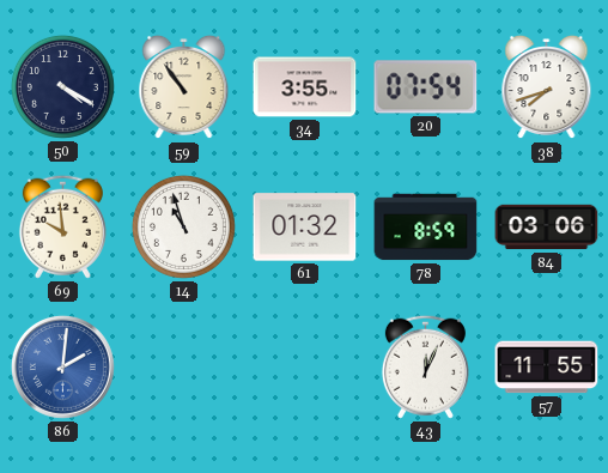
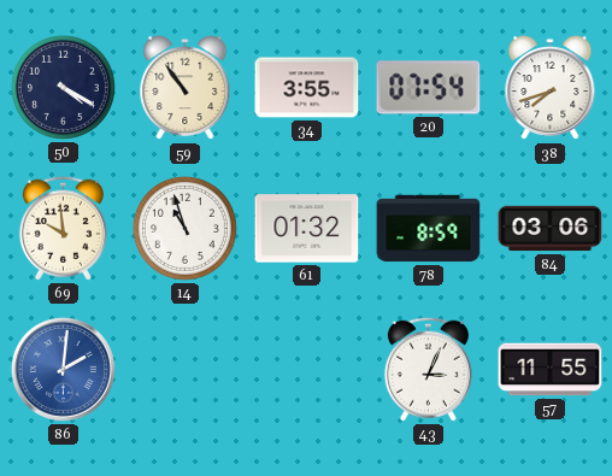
43: 12:04 -> 3:04
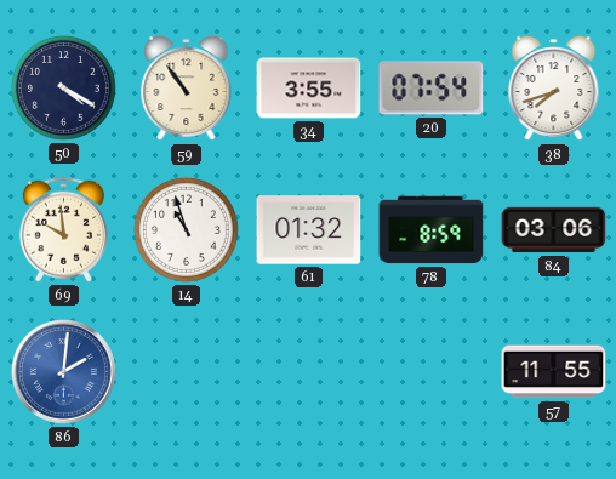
43: 3:04 -> none
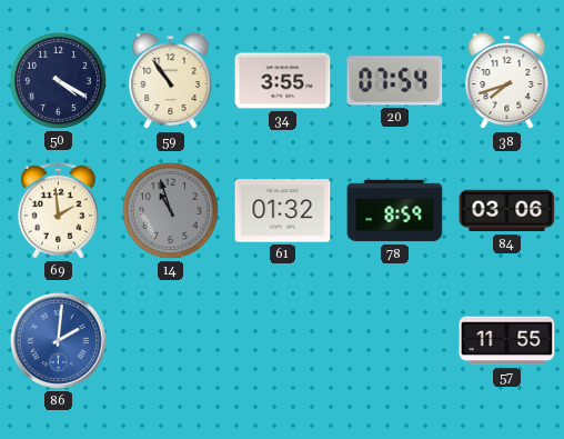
69: 9:59 -> 1:59
14 dial: white -> grey
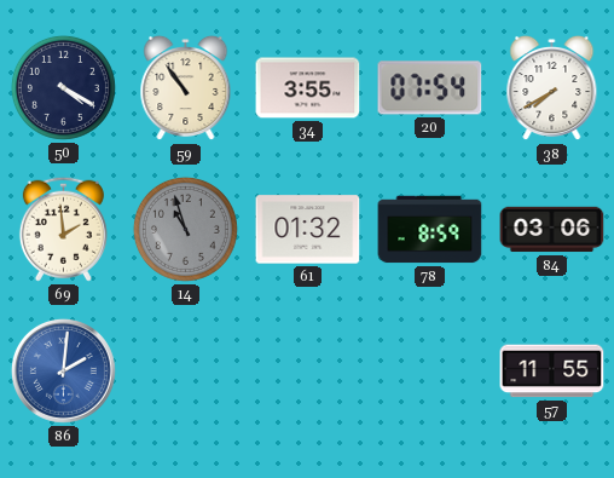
38: 7:42 -> 7:40
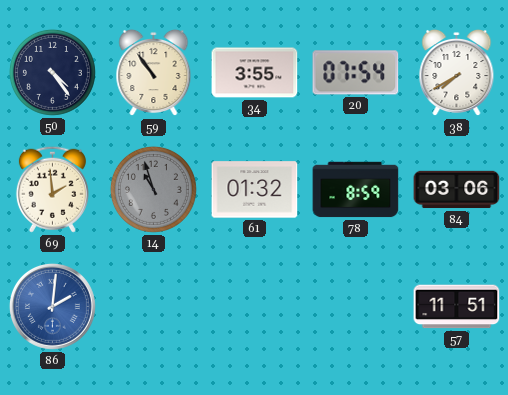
50: 4:20 -> 4:24
57: 11:55 -> 11:51
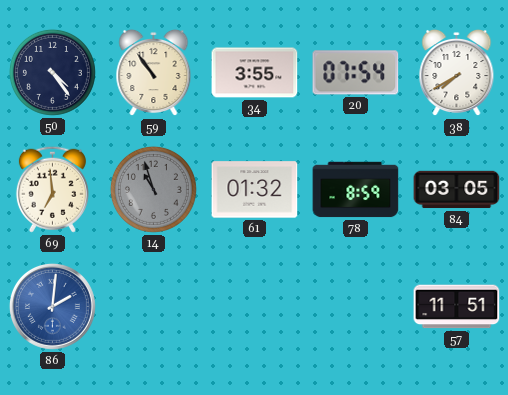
69: 1:59 -> 6:59
84: 03:06 -> 03:05
